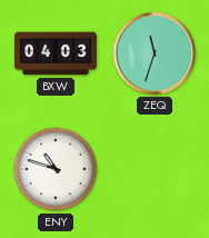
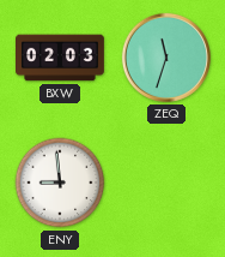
BXW: 04:03 -> 02:03
ENY: 10:48 -> 8:59
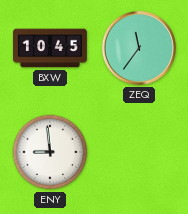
BXW: 02:03 -> 10:45
ZEQ: 11:33 -> 11:36
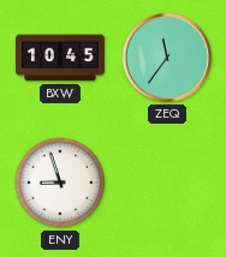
ENY: 8:59 -> 8:57
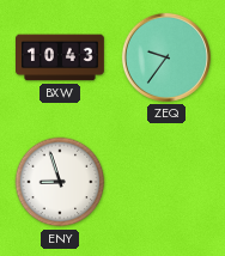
BXW: 10:45 -> 10:43
ZEQ: 11:36 -> 9:36
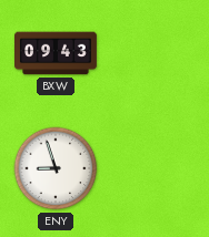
BXW: 10:43 -> 09:43
ZEQ: 9:36 -> none
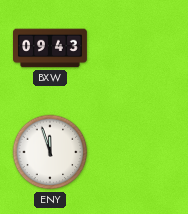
ENY: 8:57 -> 11:57
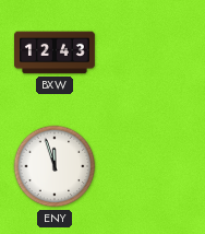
BXW: 09:43 -> 12:43
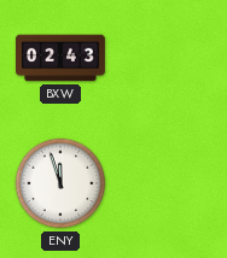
BXW: 12:43 -> 02:43
